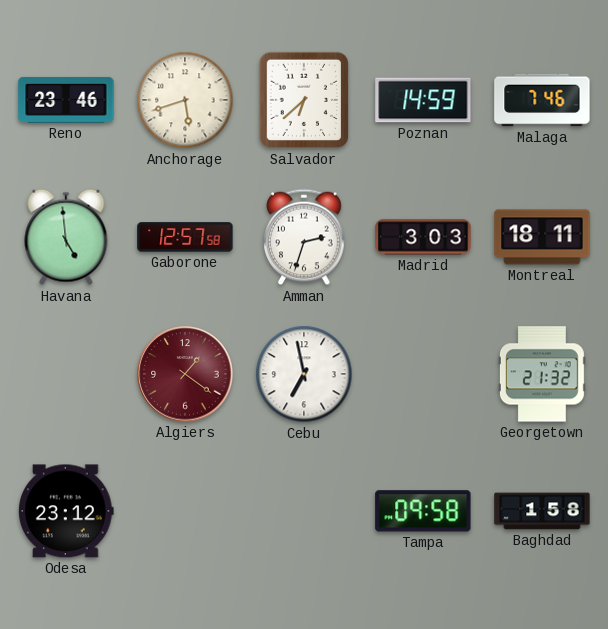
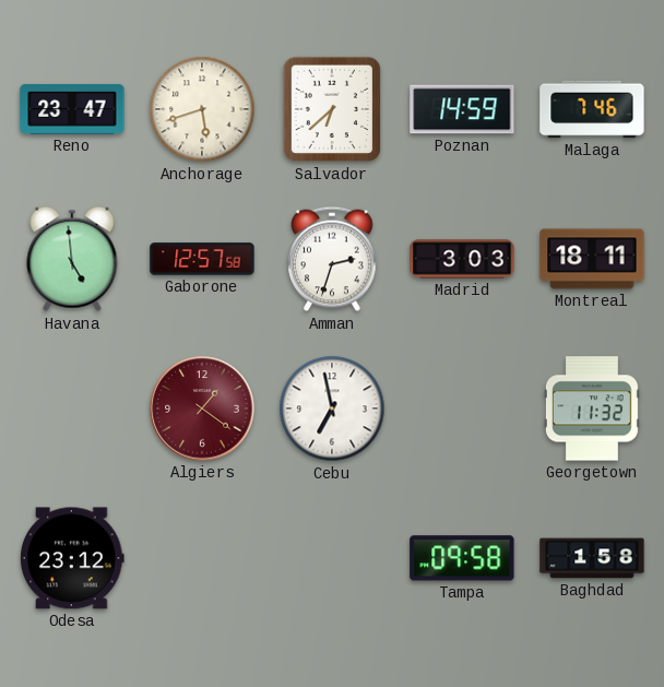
Reno: 23:46 -> 23:47
Georgetown: 21:32 -> 11:32
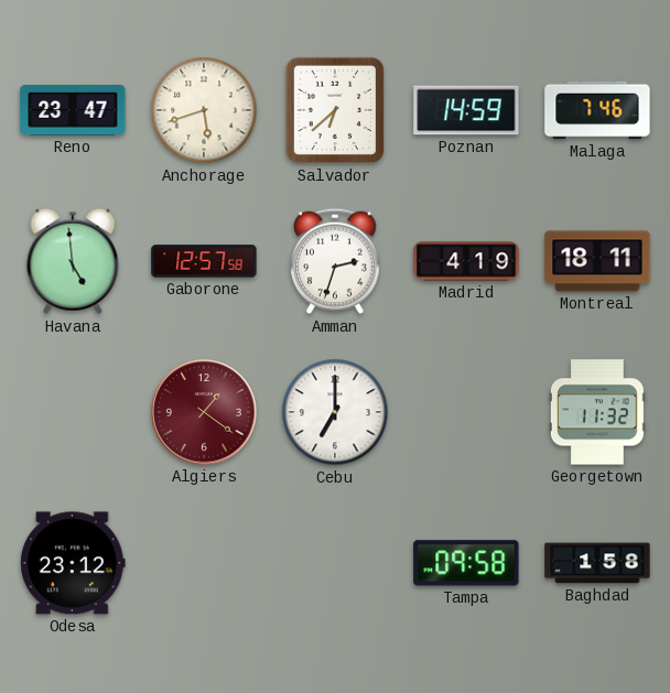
Madrid: 3:03 -> 4:19
Cebu: 6:58 -> 7:00
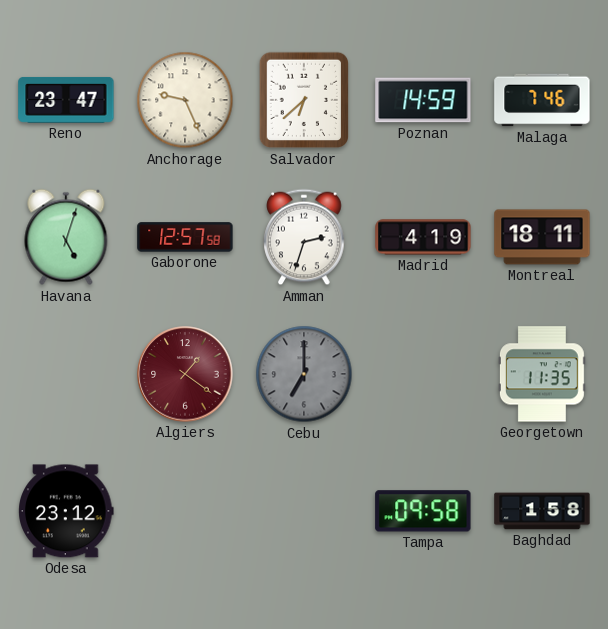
Anchorage: 5:42 -> 9:26
Havana: 4:59 -> 5:03
Cebu dial: white -> grey
Georgetown: 11:32 -> 11:35
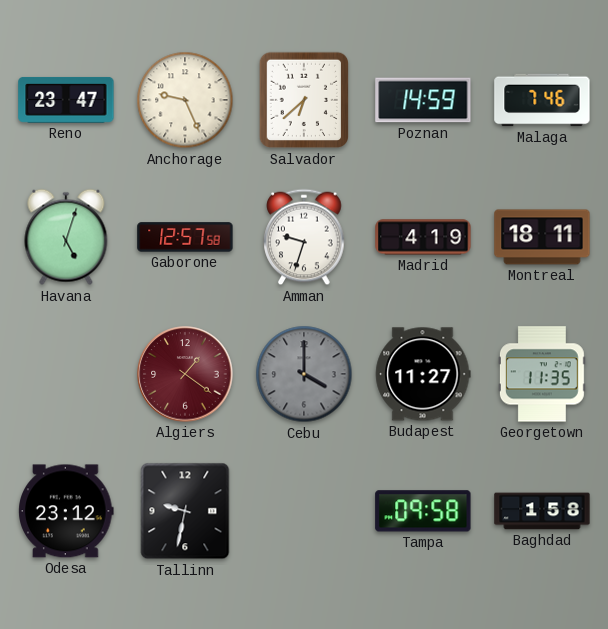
Amman: 2:33 -> 9:33
Cebu: 7:00 -> 4:00
Budapest: none -> 11:27
Tallinn: none -> 9:32
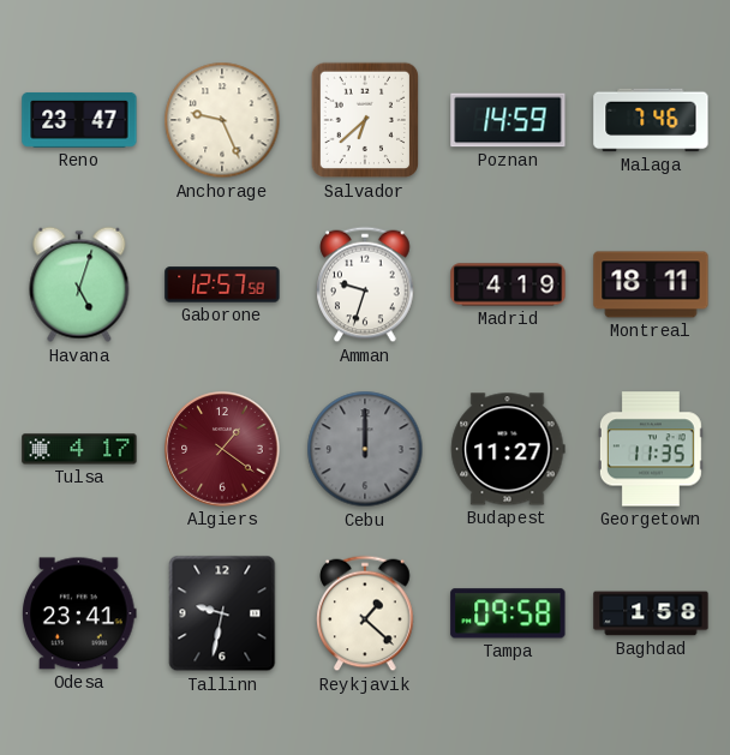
Tulsa: none -> 4:17
Cebu: 4:00 -> 12:00
Odesa: 23:12 -> 23:41
Reykjavik: none -> 1:22
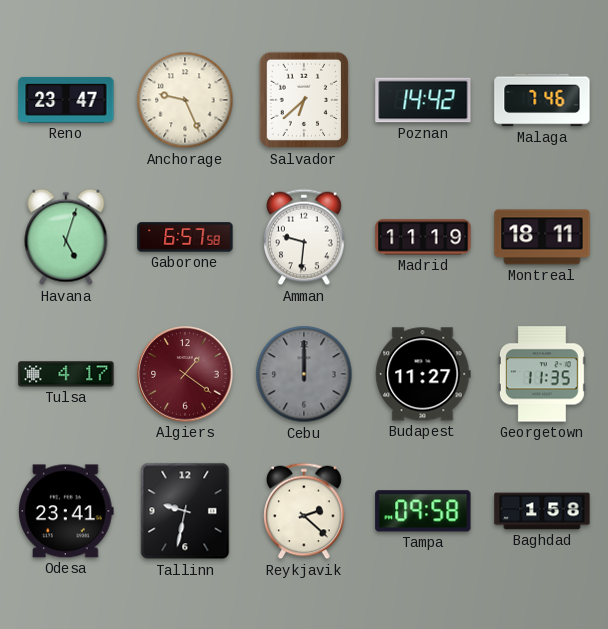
Poznan: 14:59 -> 14:42
Gaborone: 12:57 -> 6:57
Amman: 9:33 -> 9:31
Madrid: 4:19 -> 11:19
Reykjavik: 1:22 -> 2:22
